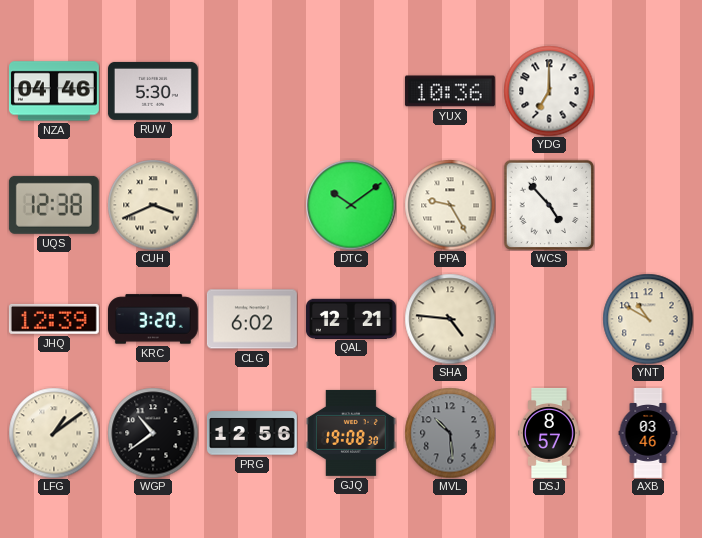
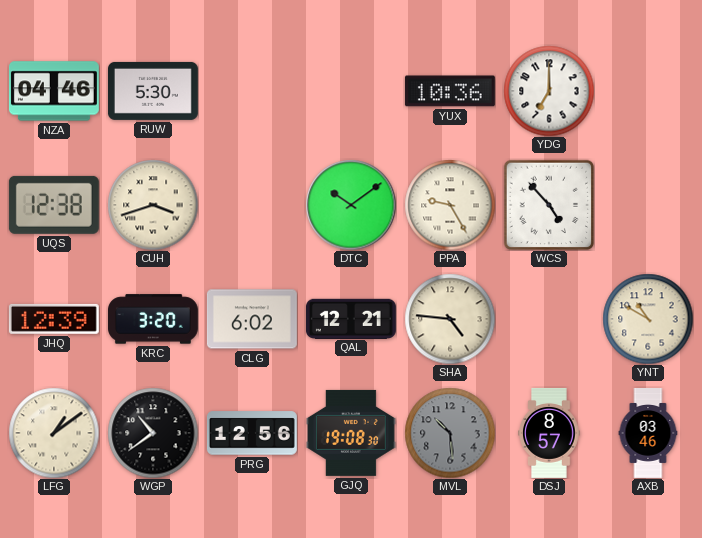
CUH: 3:41 -> 3:42
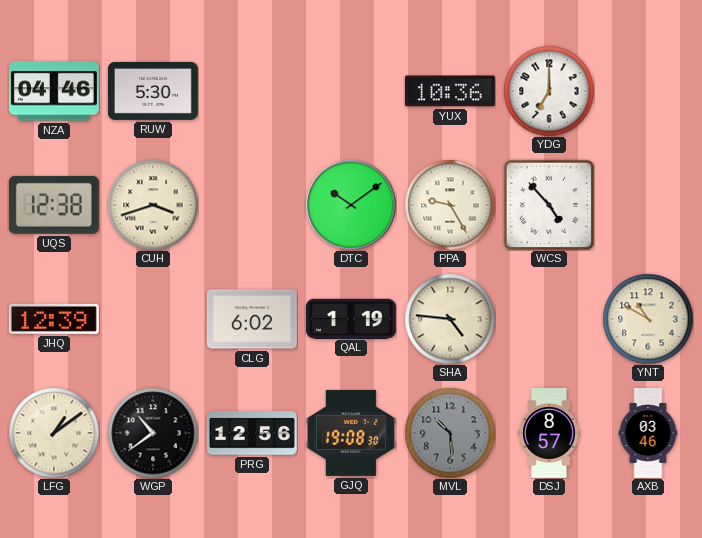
KRC: 3:20 -> none
QAL: 12:21 -> 1:19
